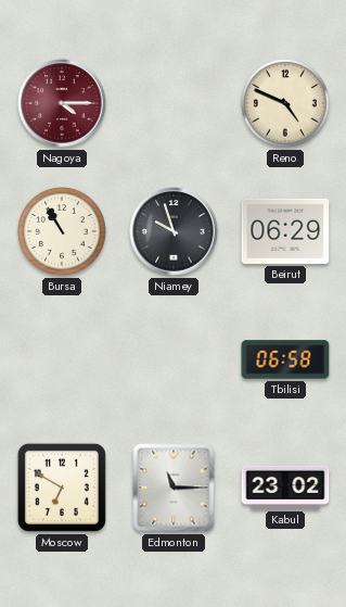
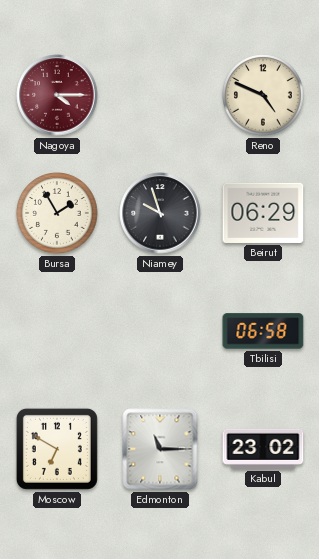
Bursa: 10:55 -> 1:55
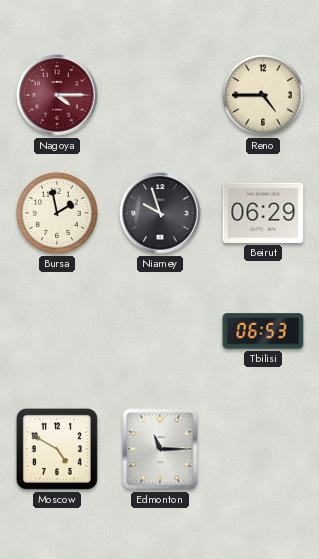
Reno: 4:49 -> 4:45
Bursa: 1:55 -> 1:58
Tbilisi: 06:58 -> 06:53
Moscow: 6:50 -> 4:50
Kabul: 23:02 -> none
